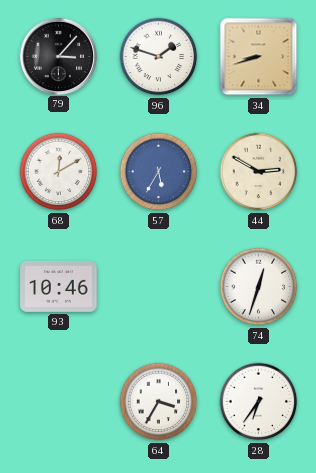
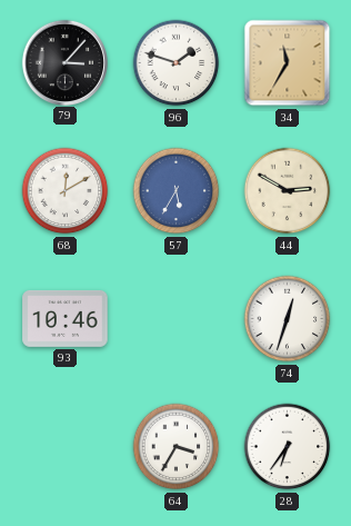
34: 8:42 -> 11:35
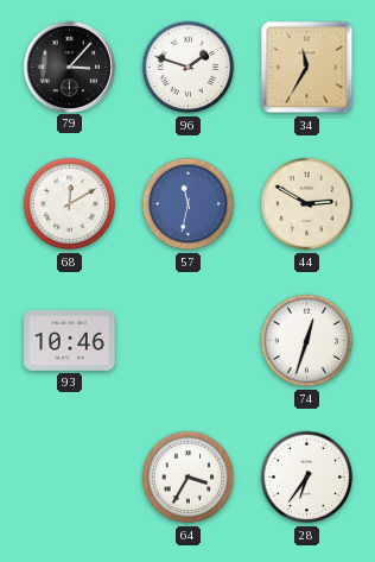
57: 5:35 -> 11:32
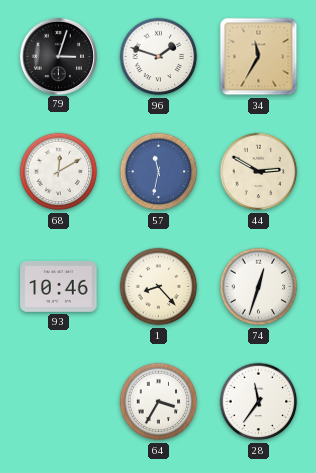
79: 3:07 -> 3:03
1: none -> 8:23
28: 6:36 -> 11:36
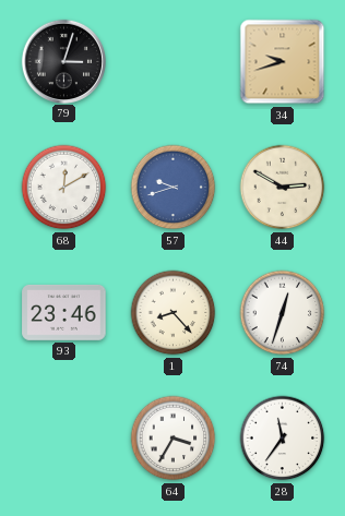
96: 1:48 -> none
34: 11:35 -> 9:42
57: 11:32 -> 9:42
93: 10:46 -> 23:46
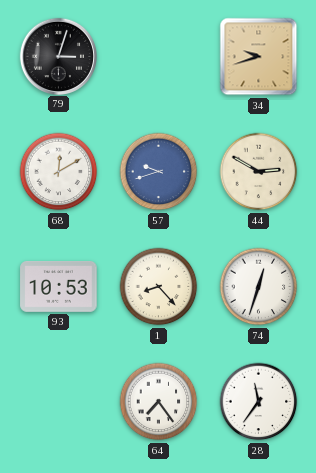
93: 23:46 -> 10:53
64: 3:35 -> 7:24
